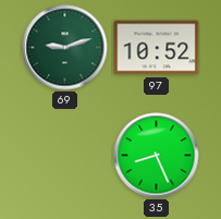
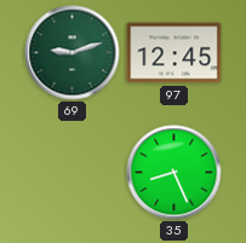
97: 10:52 -> 12:45
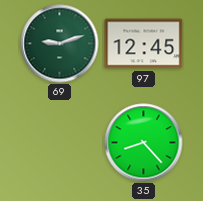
35: 8:26 -> 8:23
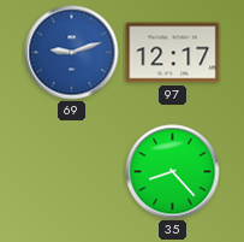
69 dial: green -> blue
97: 12:45 -> 12:17
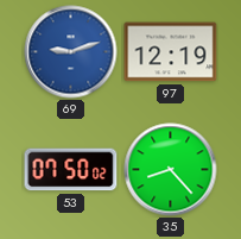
97: 12:17 -> 12:19
53: none -> 07:50
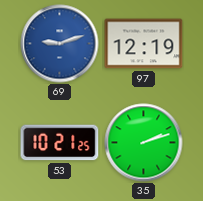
53: 07:50 -> 10:21
35: 8:23 -> 2:12
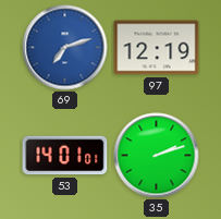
69: 9:12 -> 7:12
53: 10:21 -> 14:01
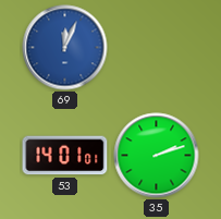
69: 7:12 -> 12:04
97: 12:19 -> none
